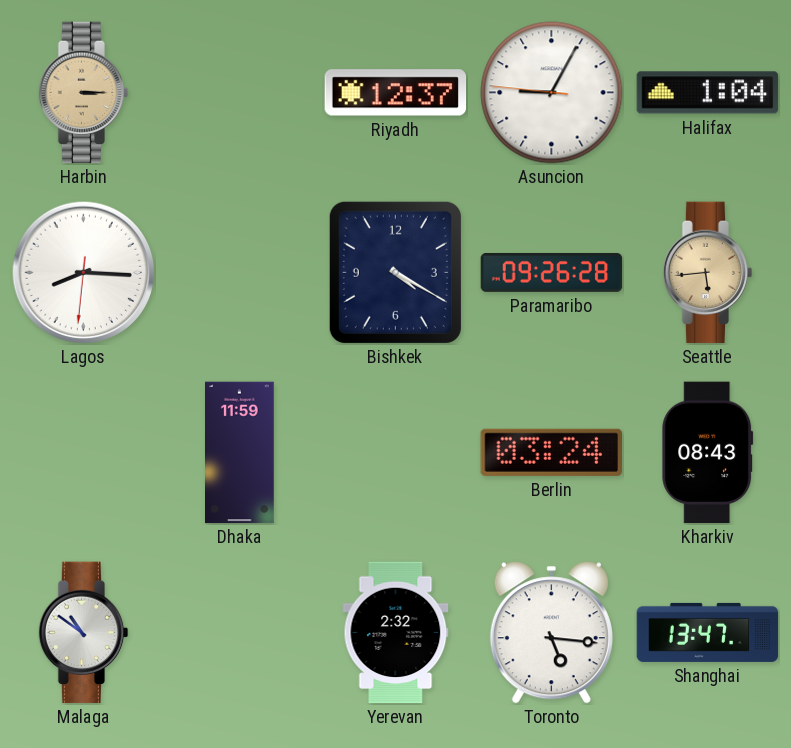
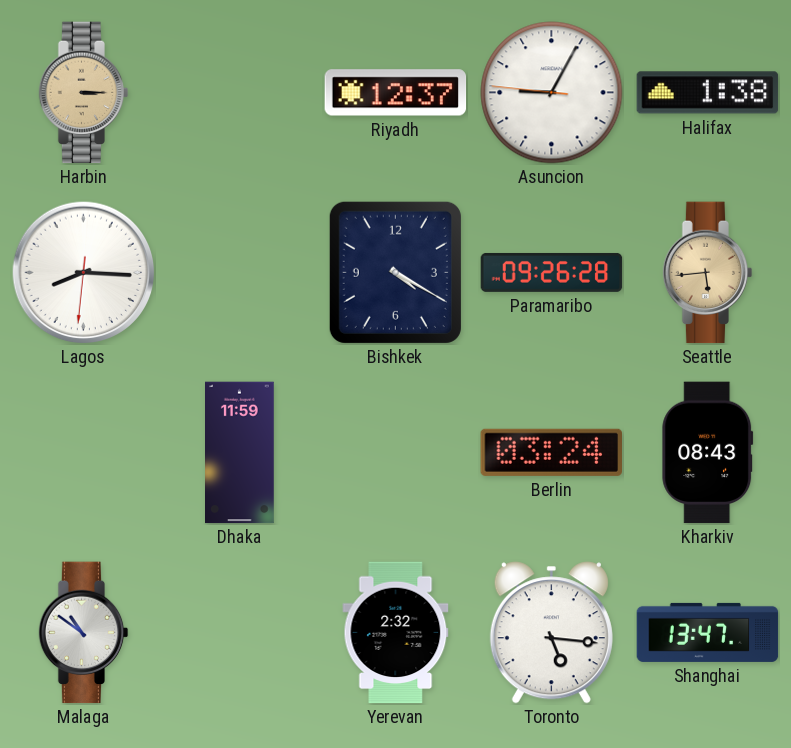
Halifax: 1:04 -> 1:38
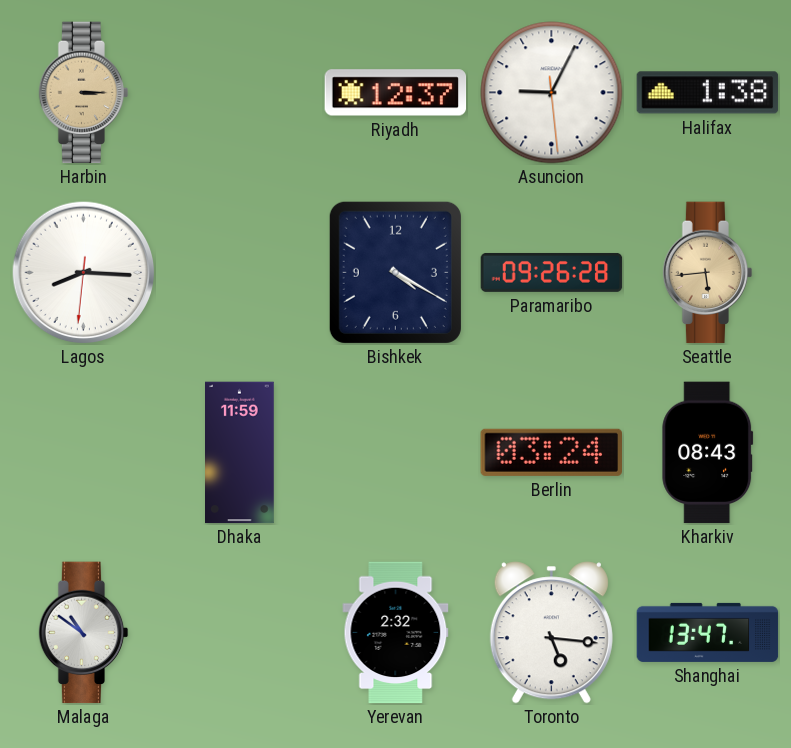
Asuncion: 9:04:46 -> 9:04:29
